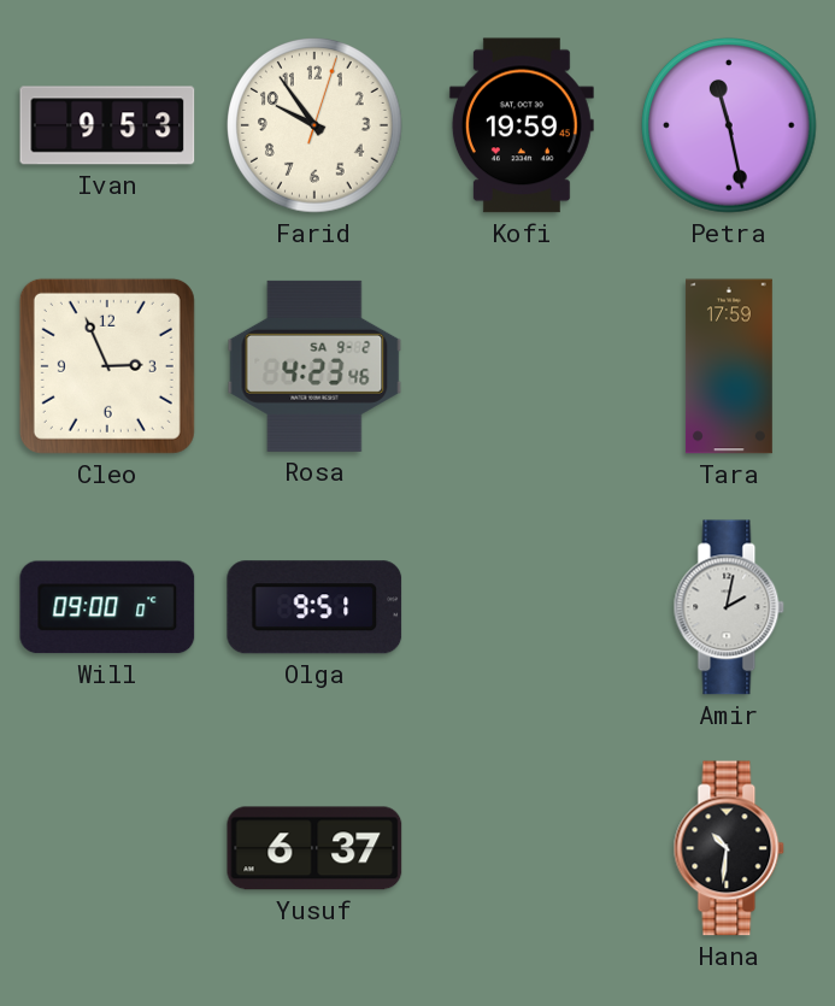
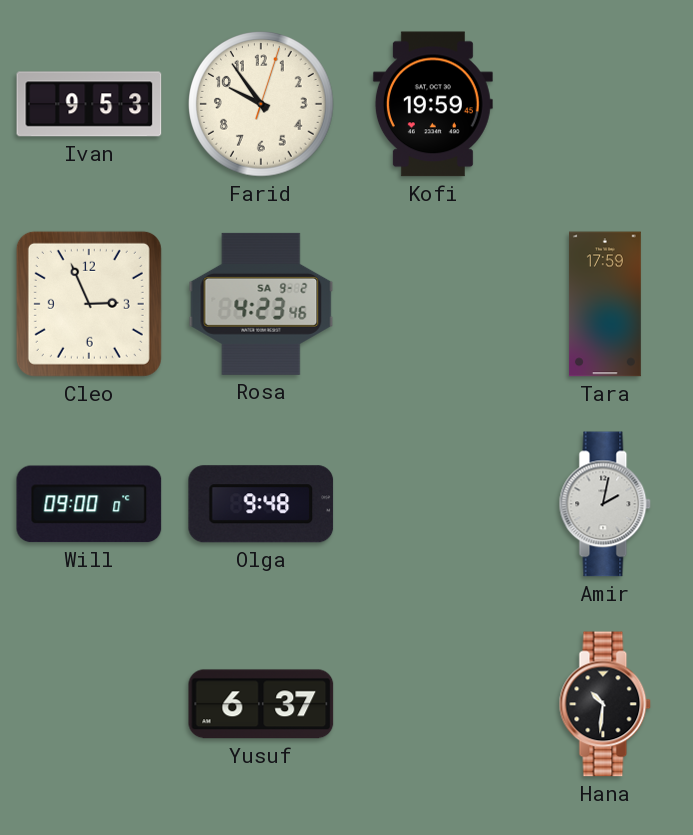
Petra: 11:28 -> none
Olga: 9:51 -> 9:48
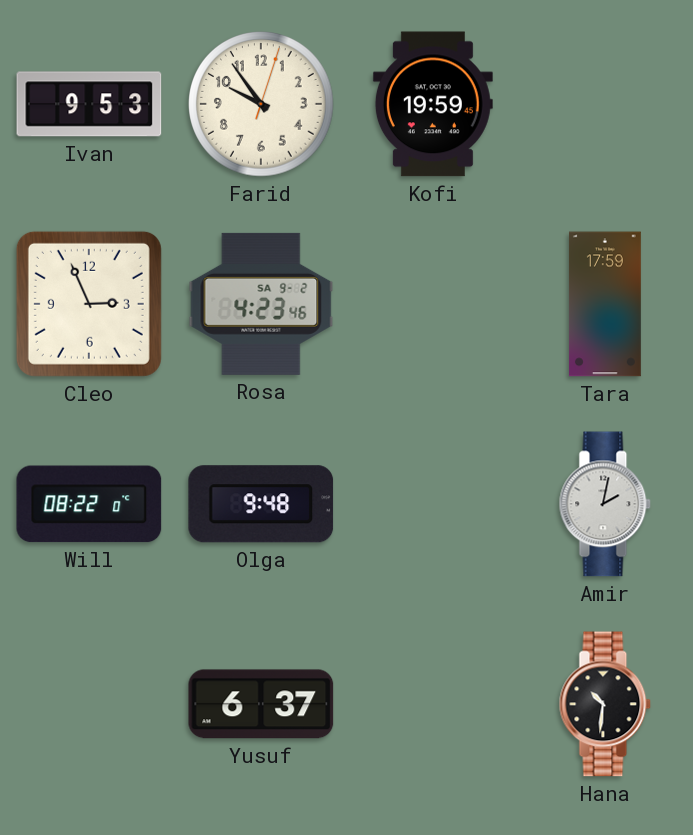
Will: 09:00 -> 08:22
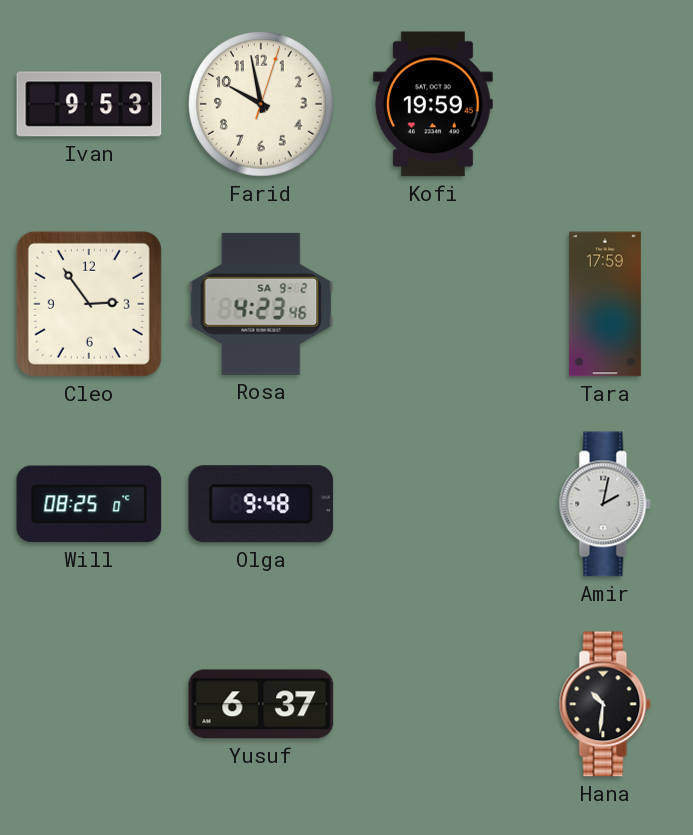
Farid: 9:54 -> 9:58
Cleo: 2:56 -> 2:54
Will: 08:22 -> 08:25
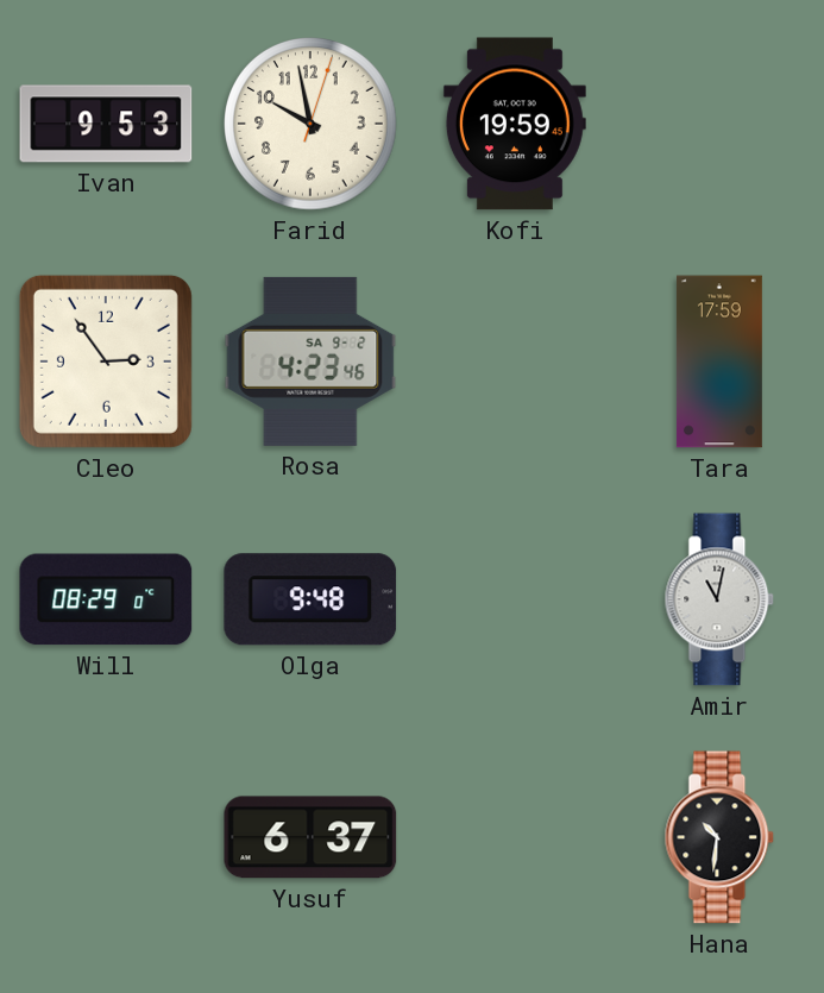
Will: 08:25 -> 08:29
Amir: 2:02 -> 11:02
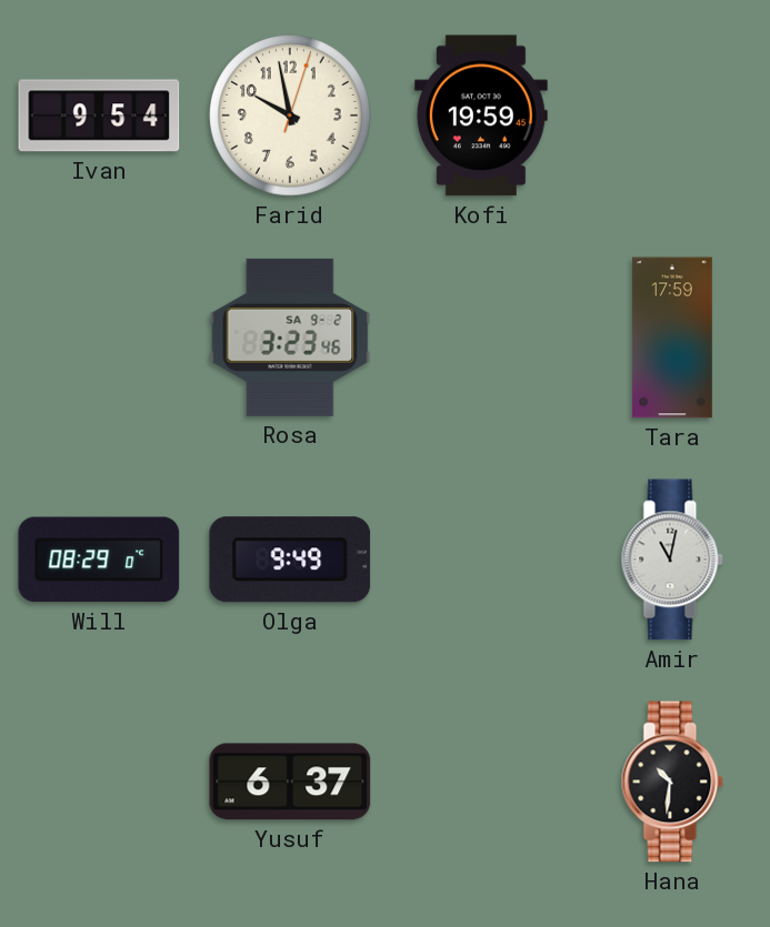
Ivan: 9:53 -> 9:54
Cleo: 2:54 -> none
Rosa: 4:23 -> 3:23
Olga: 9:48 -> 9:49
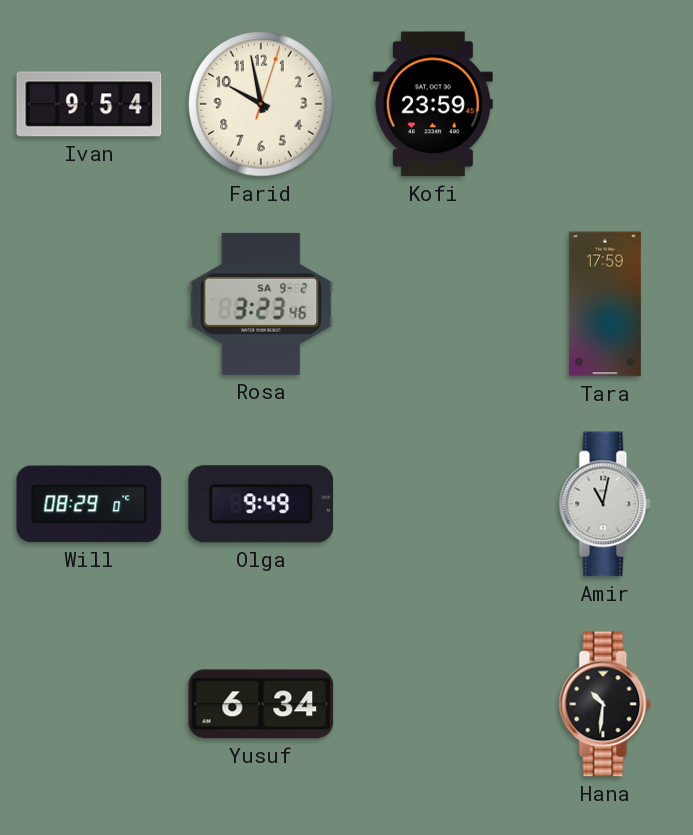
Kofi: 19:59 -> 23:59
Yusuf: 6:37 -> 6:34
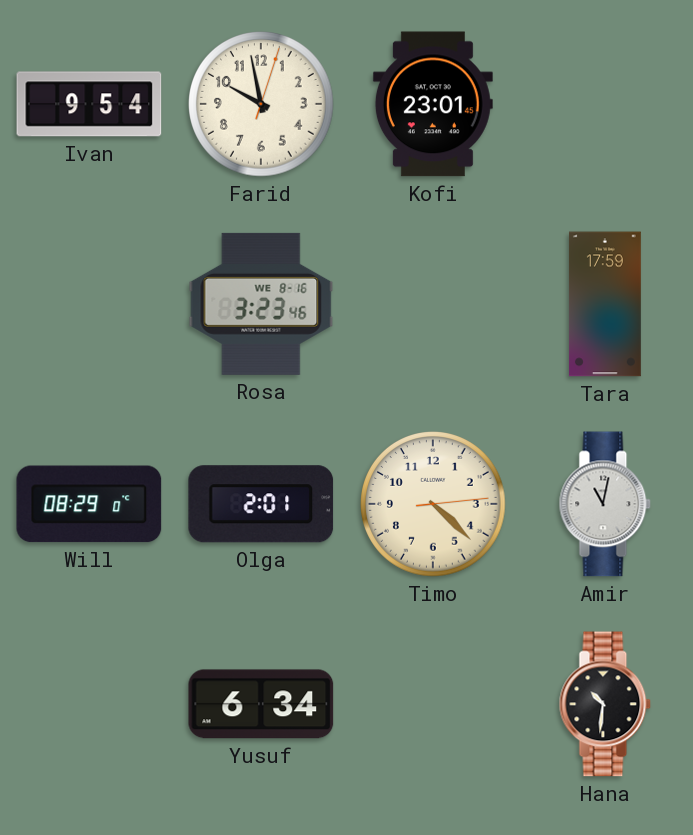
Kofi: 23:59 -> 23:01
Rosa date: SA 9-2 -> WE 8-16
Olga: 9:49 -> 2:01
Timo: none -> 4:22
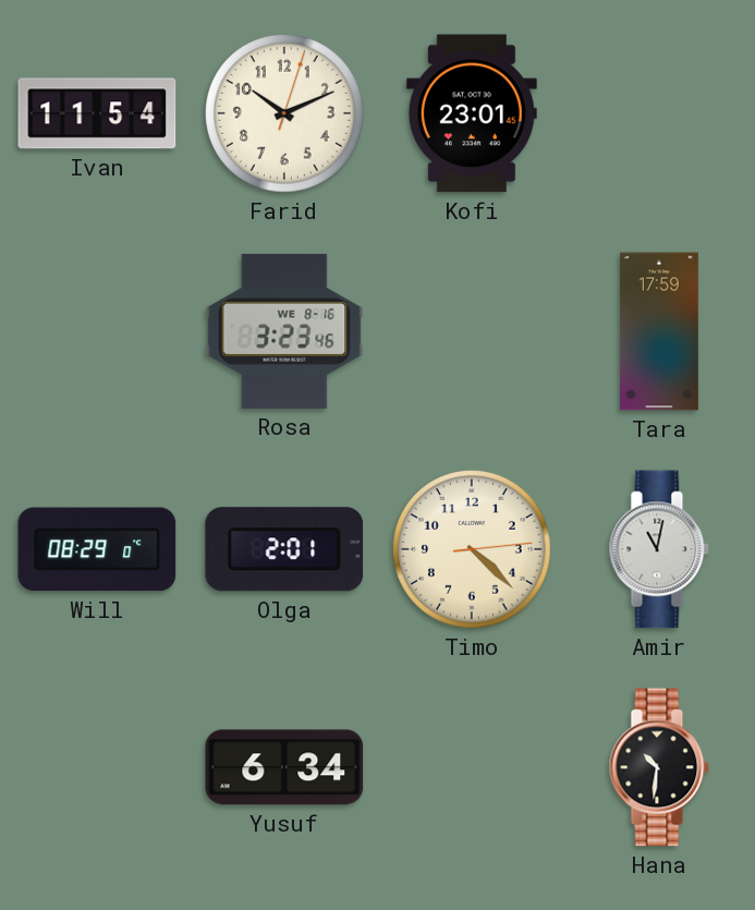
Ivan: 9:54 -> 11:54
Farid: 9:58 -> 10:11
